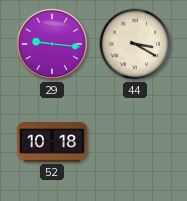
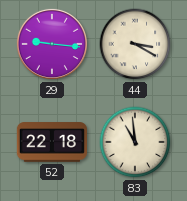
52: 10:18 -> 22:18
83: none -> 10:59
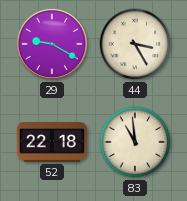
29: 9:16 -> 9:20
44: 3:20 -> 3:25
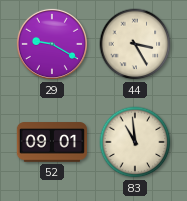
52: 22:18 -> 09:01
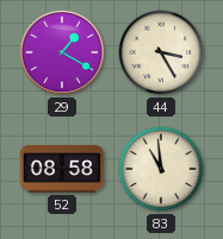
29: 9:20 -> 1:20
52: 09:01 -> 08:58
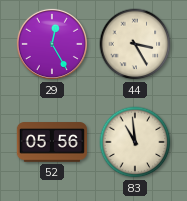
29: 1:20 -> 12:25
52: 08:58 -> 05:56
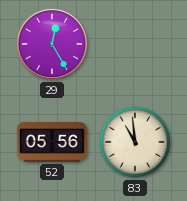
44: 3:25 -> none
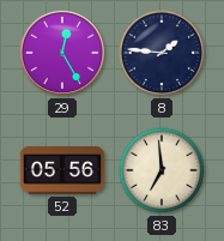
8: none -> 1:46
83: 10:59 -> 6:59
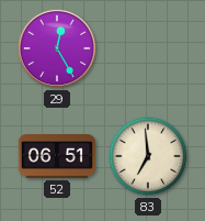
8: 1:46 -> none
52: 05:56 -> 06:51
